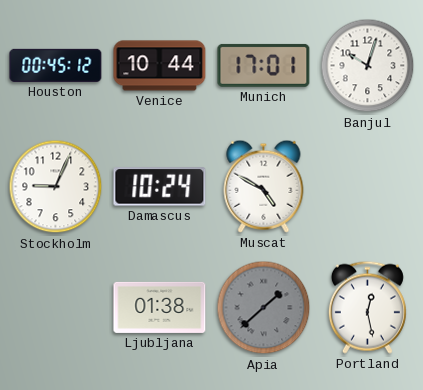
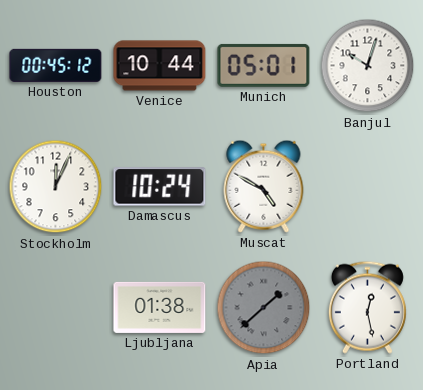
Munich: 17:01 -> 05:01
Stockholm: 9:04 -> 12:04
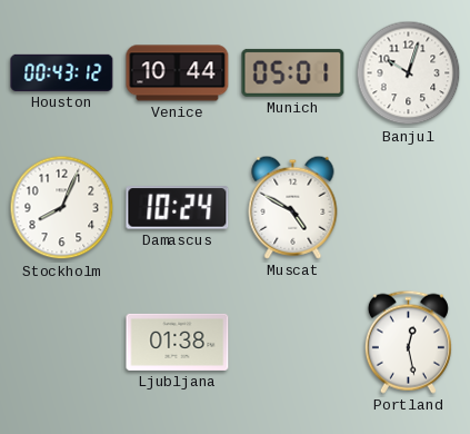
Houston: 00:45 -> 00:43
Stockholm: 12:04 -> 8:04
Apia: 1:38 -> none
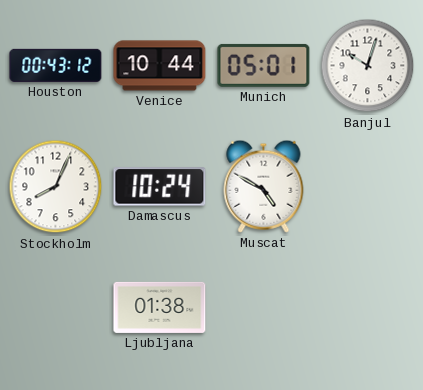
Portland: 12:28 -> none
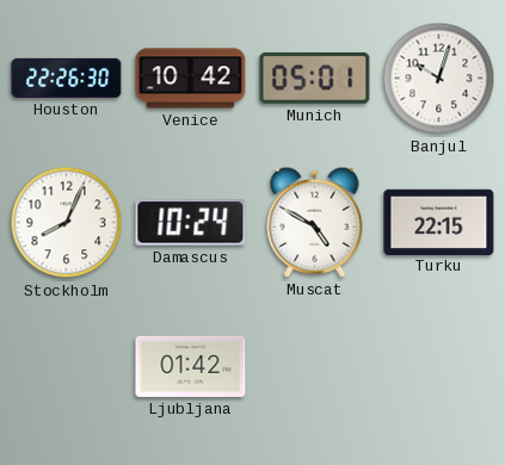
Houston: 00:43 -> 22:26
Venice: 10:44 -> 10:42
Turku: none -> 22:15
Ljubljana: 01:38 -> 01:42
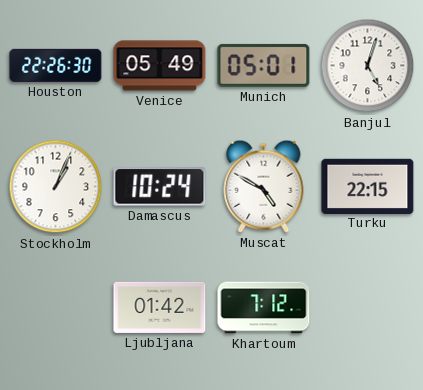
Venice: 10:42 -> 05:49
Banjul: 10:03 -> 5:03
Stockholm: 8:04 -> 1:04
Khartoum: none -> 7:12
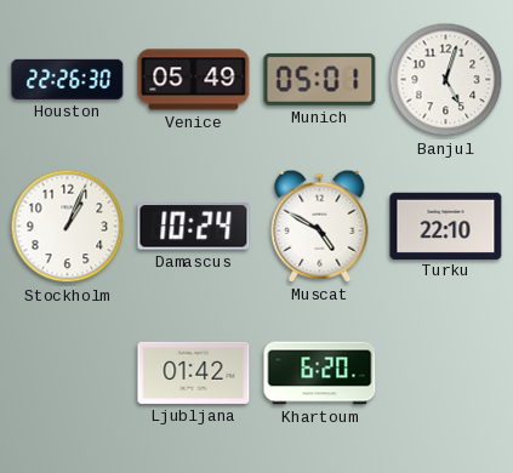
Turku: 22:15 -> 22:10
Khartoum: 7:12 -> 6:20
